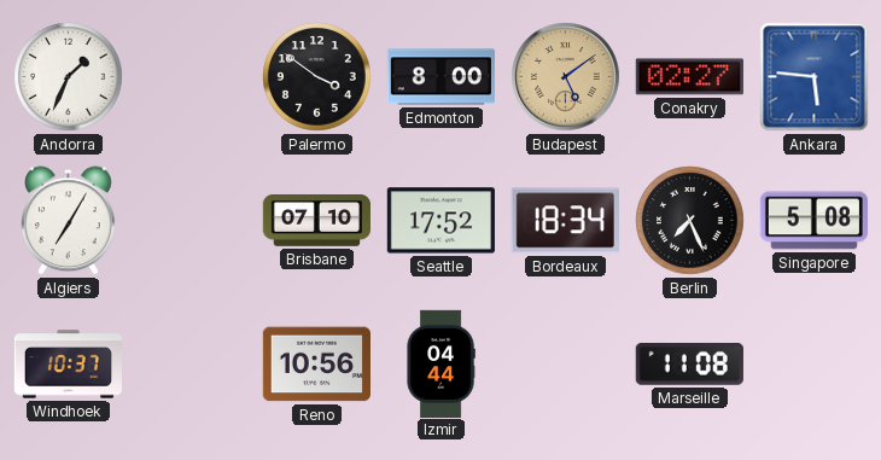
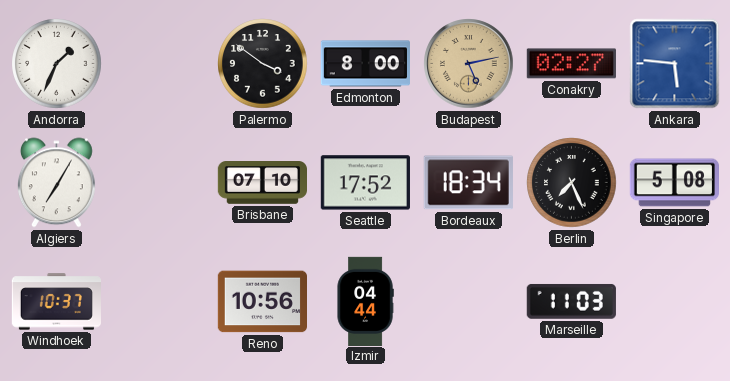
Budapest: 5:09 -> 5:13
Marseille: 11:08 -> 11:03
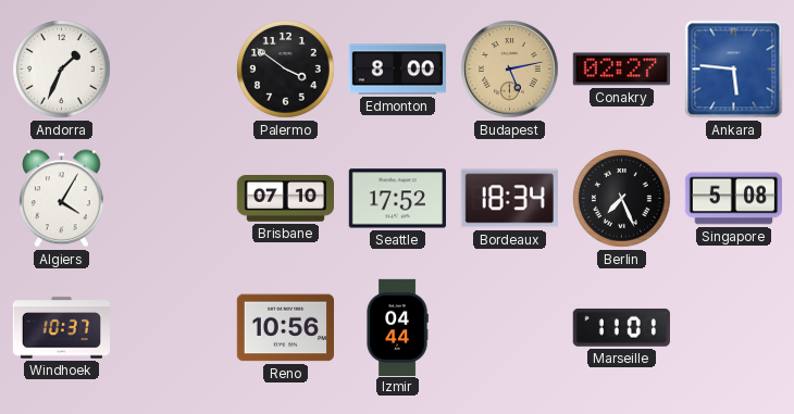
Algiers: 7:05 -> 4:05
Marseille: 11:03 -> 11:01
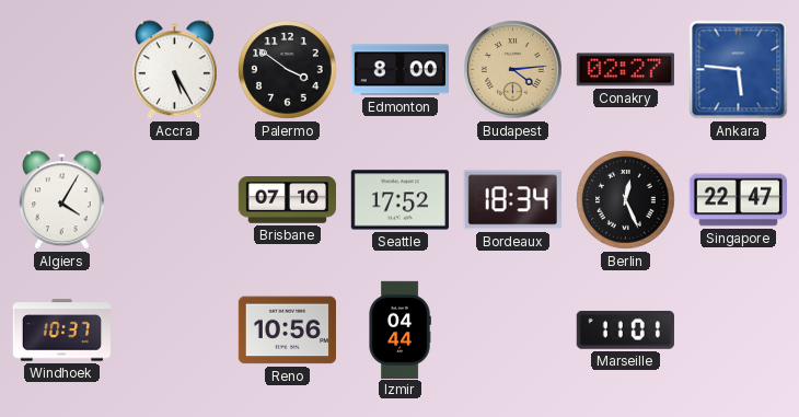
Andorra: 1:34 -> none
Accra: none -> 5:25
Budapest: 5:13 -> 4:14
Berlin: 7:26 -> 12:26
Singapore: 5:08 -> 22:47
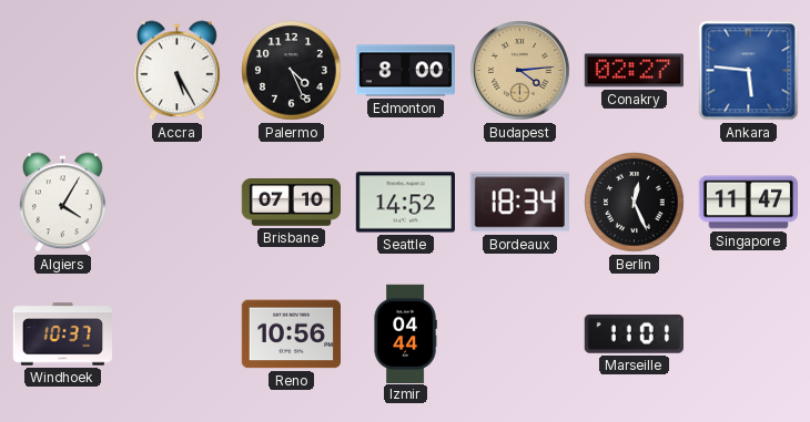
Palermo: 3:51 -> 4:26
Seattle: 17:52 -> 14:52
Singapore: 22:47 -> 11:47
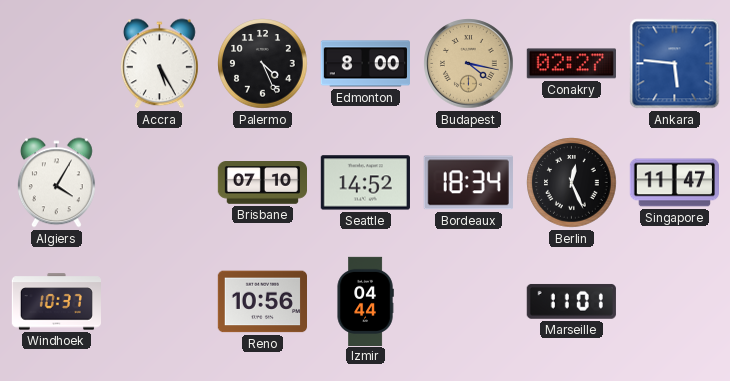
Budapest: 4:14 -> 4:17
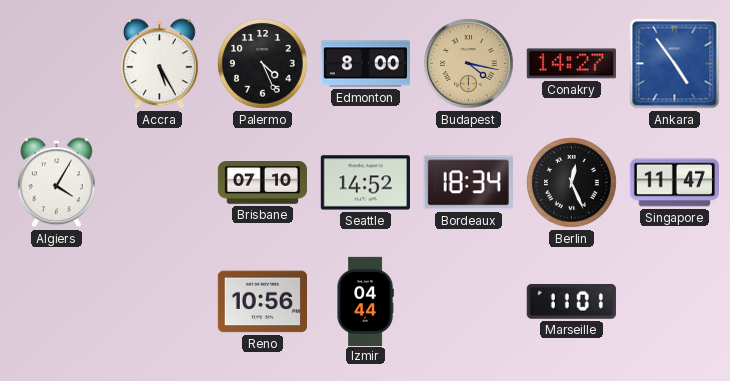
Conakry: 02:27 -> 14:27
Ankara: 5:46 -> 4:54
Windhoek: 10:37 -> none
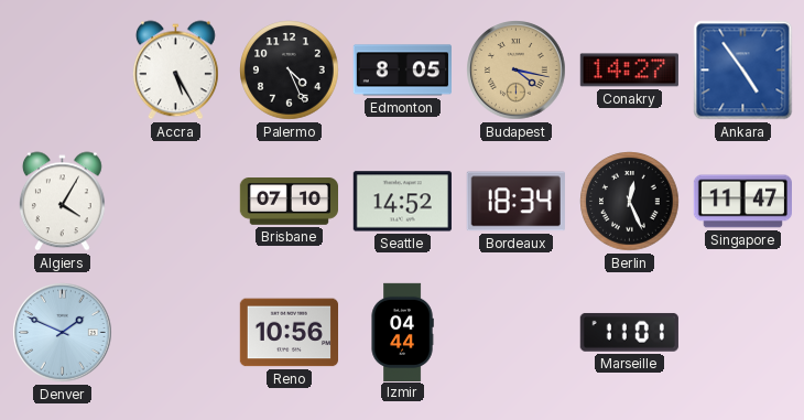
Edmonton: 8:00 -> 8:05
Denver: none -> 1:49
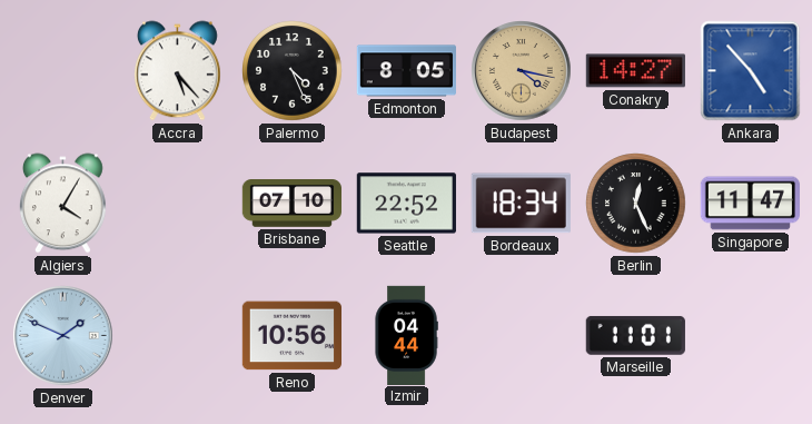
Accra: 5:25 -> 5:23
Ankara: 4:54 -> 4:53
Seattle: 14:52 -> 22:52
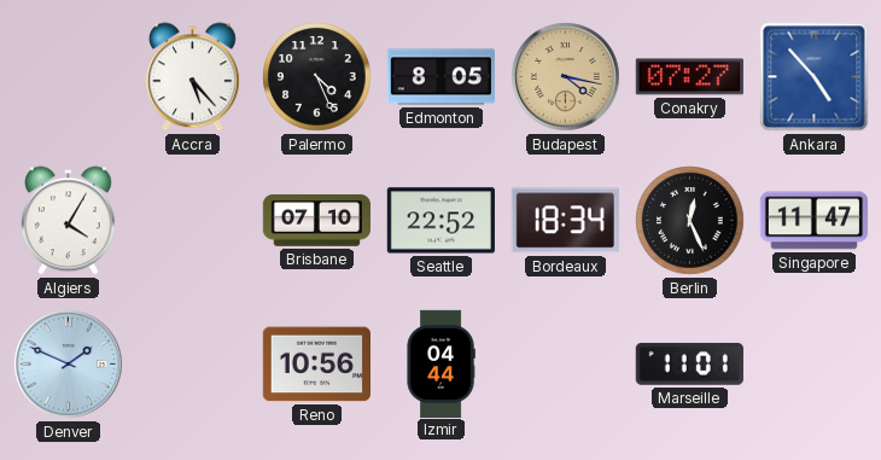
Conakry: 14:27 -> 07:27
